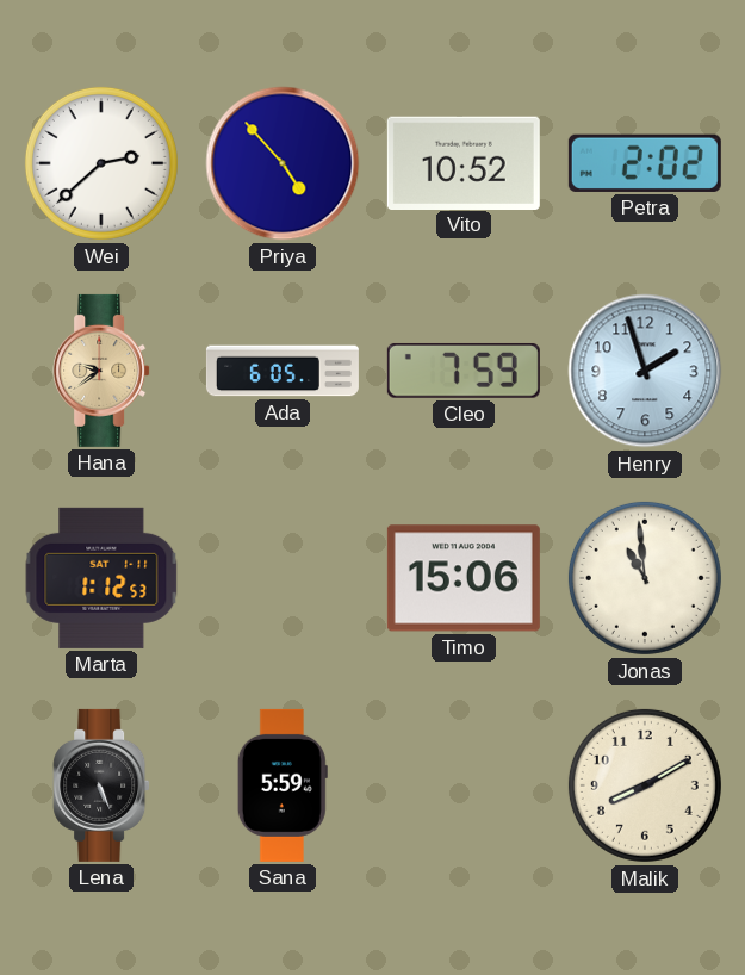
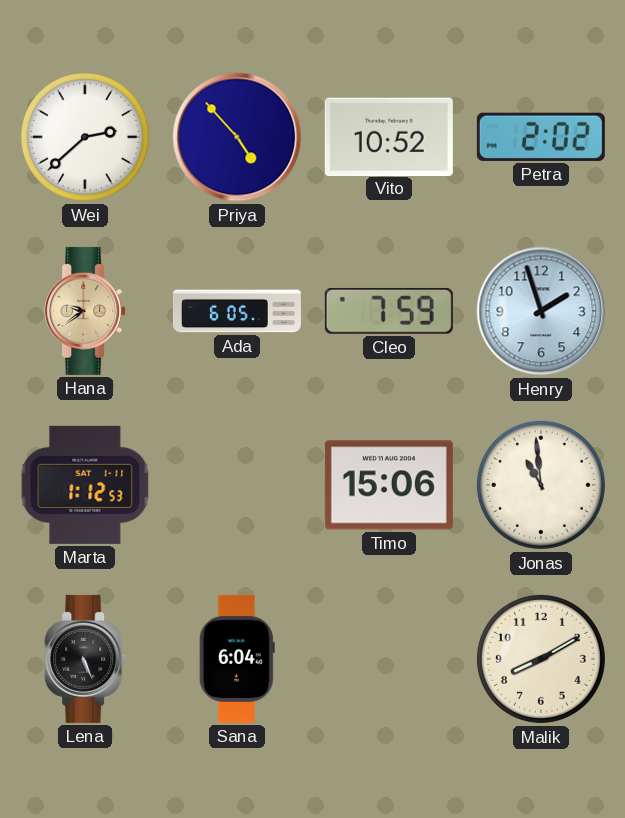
Sana: 5:59 -> 6:04
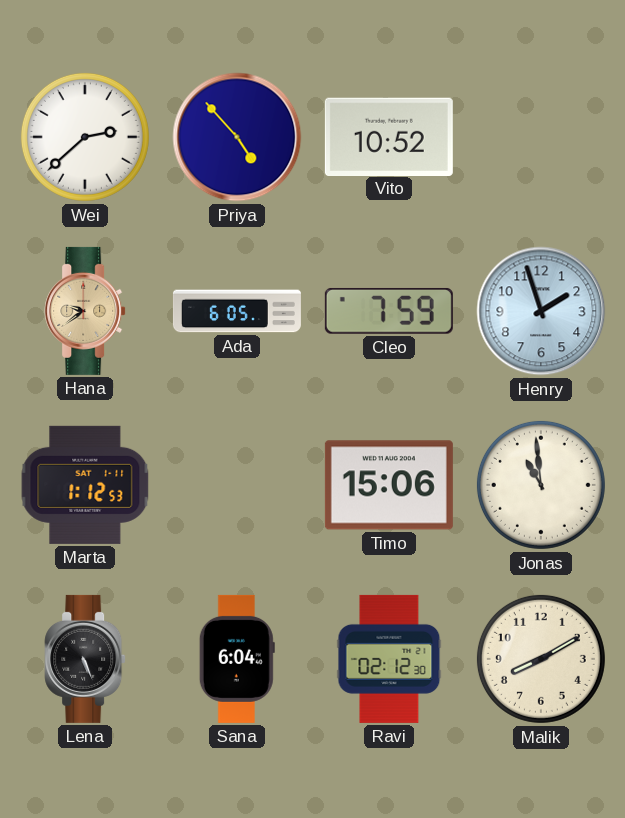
Petra: 2:02 -> none
Ravi: none -> 02:12
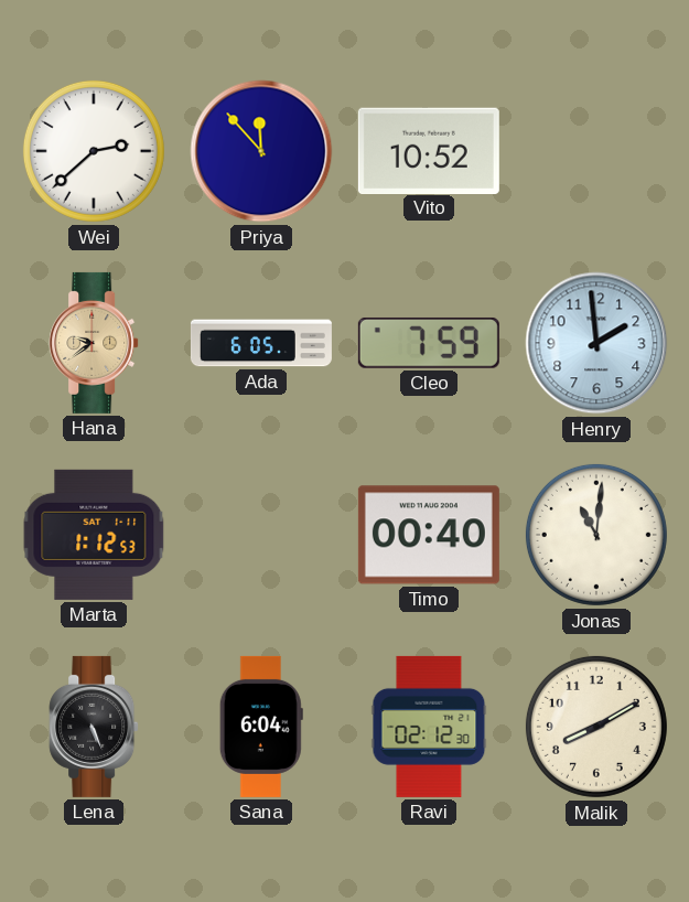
Priya: 4:53 -> 11:53
Henry: 1:57 -> 1:59
Timo: 15:06 -> 00:40
Jonas: 10:59 -> 11:01
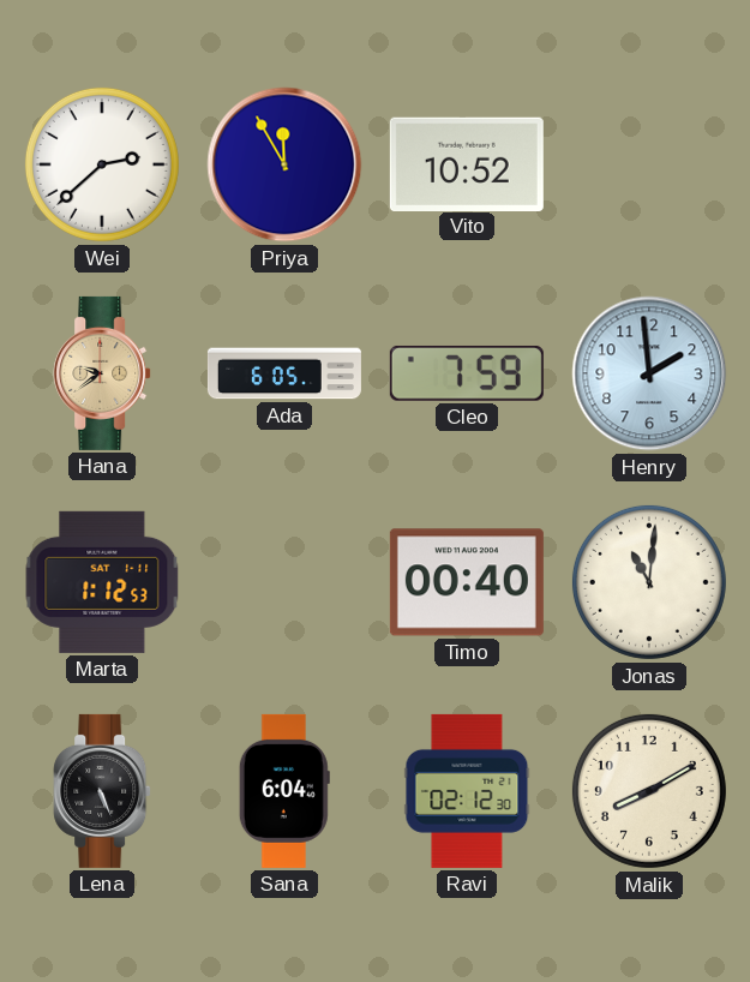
Priya: 11:53 -> 11:55
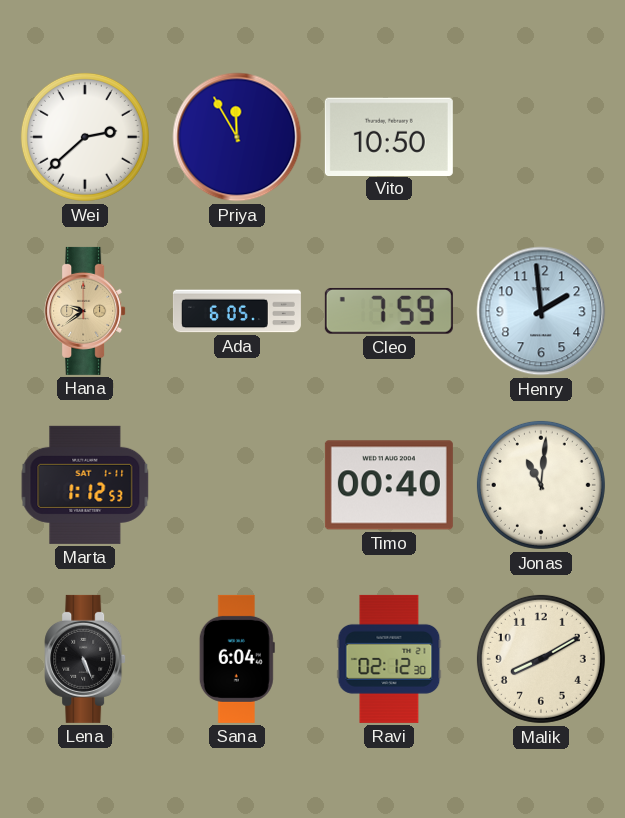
Vito: 10:52 -> 10:50
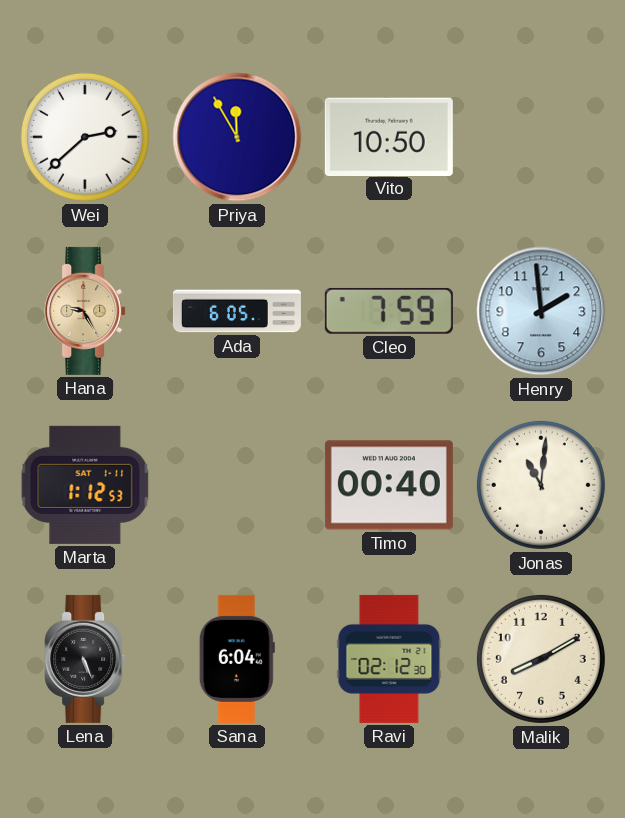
Hana: 9:39 -> 9:25
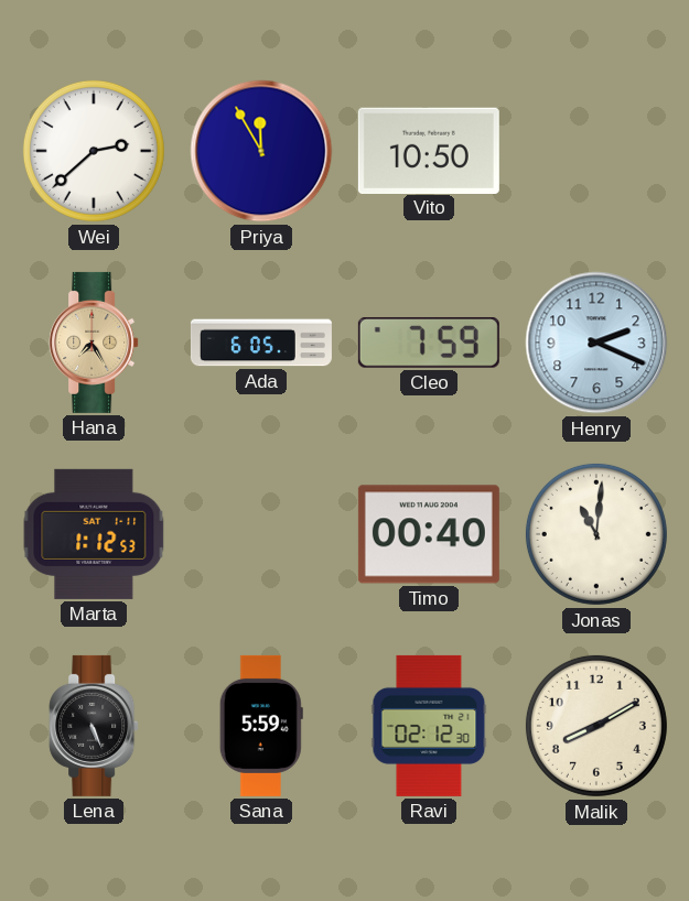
Hana: 9:25 -> 7:25
Henry: 1:59 -> 2:19
Sana: 6:04 -> 5:59
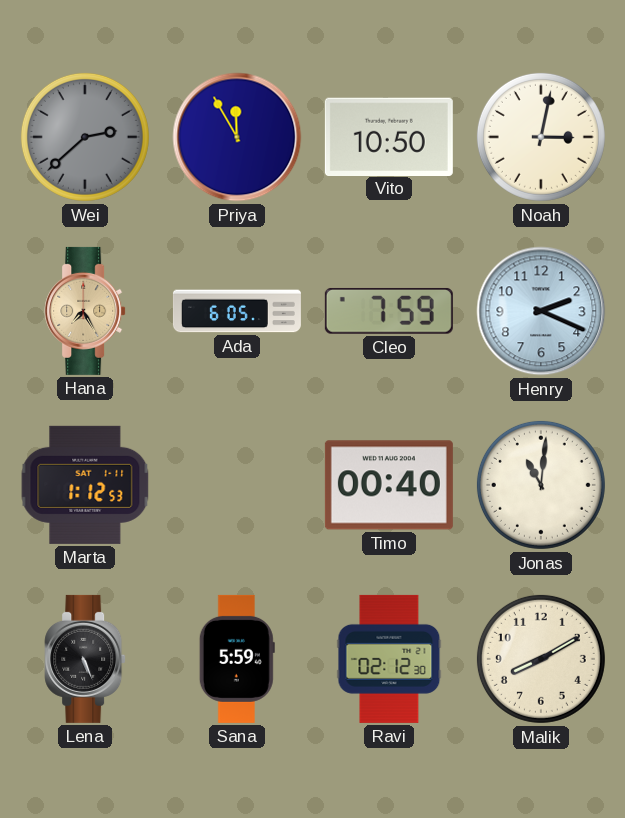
Wei dial: white -> grey
Noah: none -> 3:02
